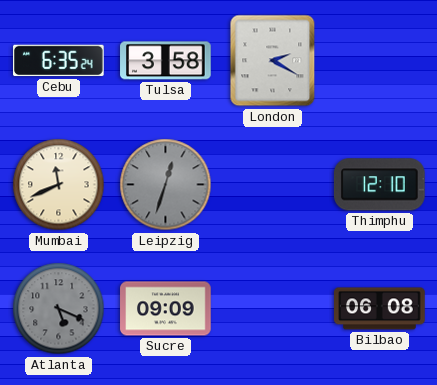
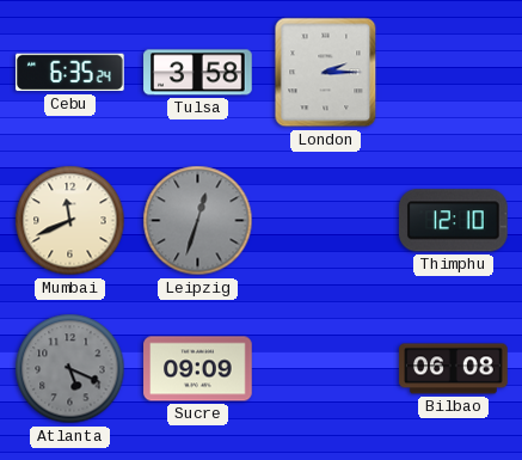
London: 2:20 -> 2:15
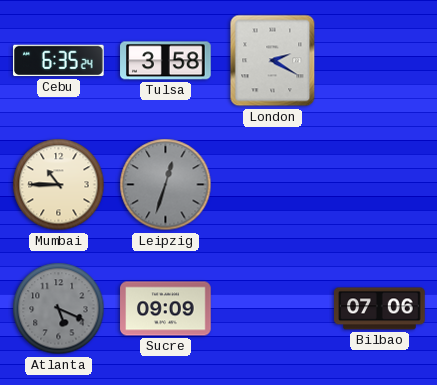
London: 2:15 -> 2:20
Mumbai: 11:41 -> 10:45
Thimphu: 12:10 -> none
Bilbao: 06:08 -> 07:06
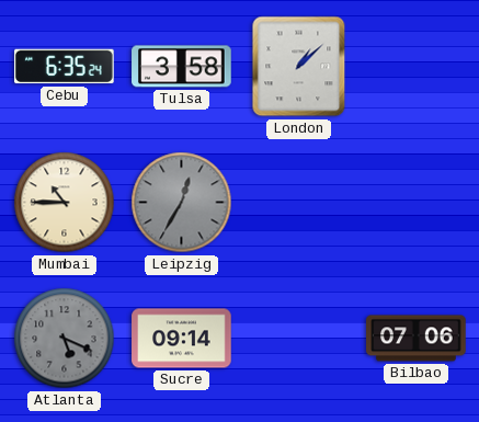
London: 2:20 -> 1:08
Leipzig: 12:33 -> 12:35
Sucre: 09:09 -> 09:14
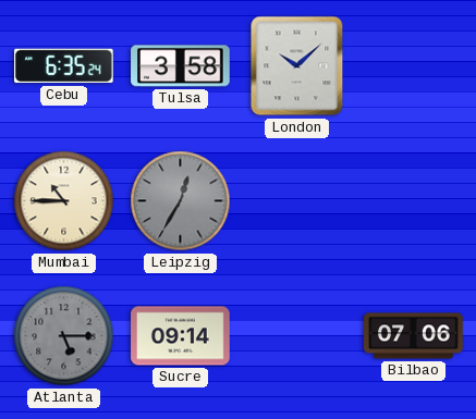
London: 1:08 -> 10:08
Atlanta: 5:19 -> 5:15
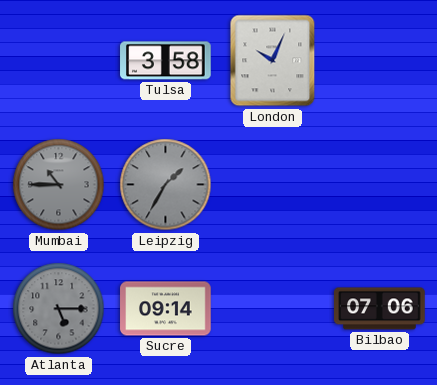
Cebu: 6:35 -> none
London: 10:08 -> 10:04
Mumbai dial: cream -> grey
Leipzig: 12:35 -> 1:35
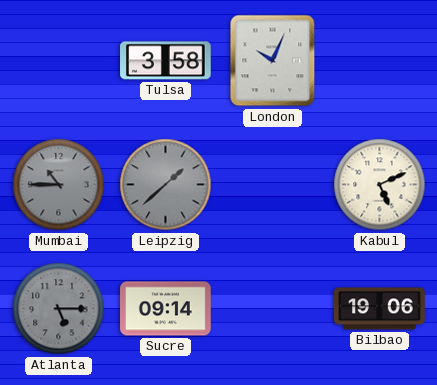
Leipzig: 1:35 -> 1:38
Kabul: none -> 5:11
Bilbao: 07:06 -> 19:06
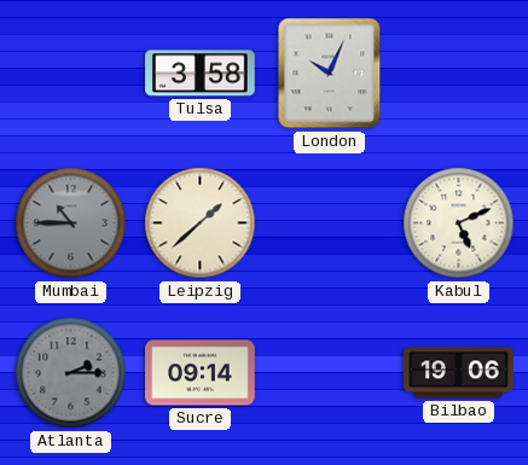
Leipzig dial: grey -> cream
Atlanta: 5:15 -> 2:15
